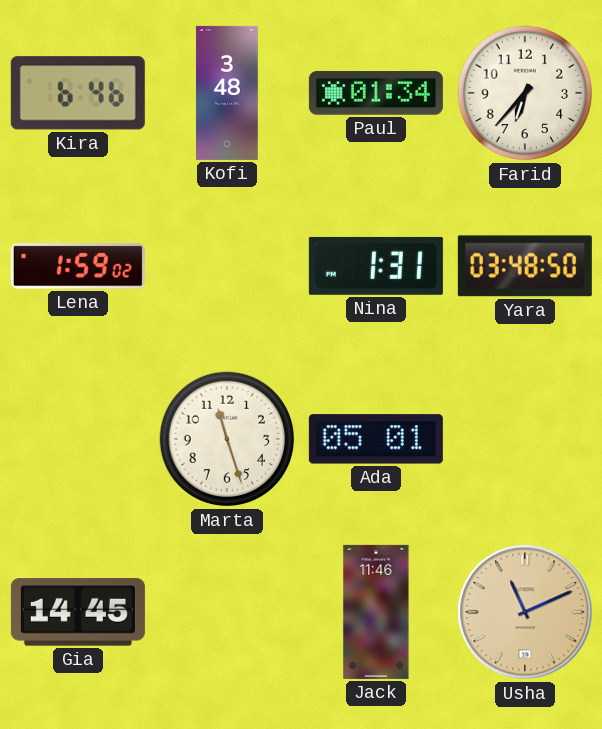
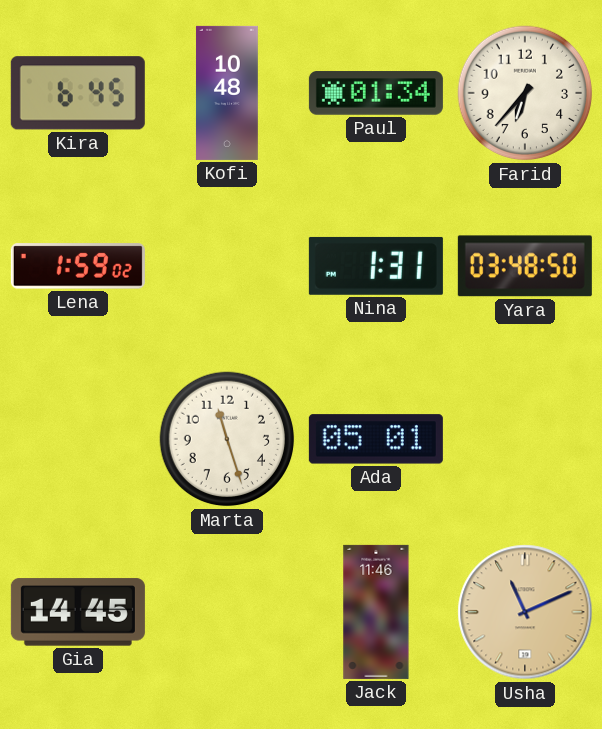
Kira: 6:46 -> 6:45
Kofi: 3:48 -> 10:48
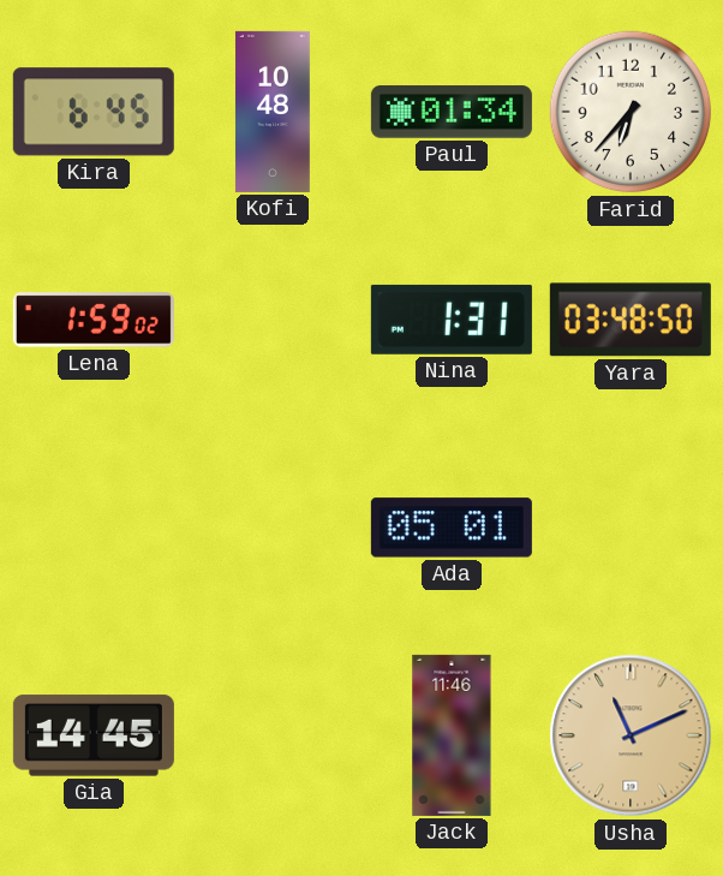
Marta: 11:27 -> none
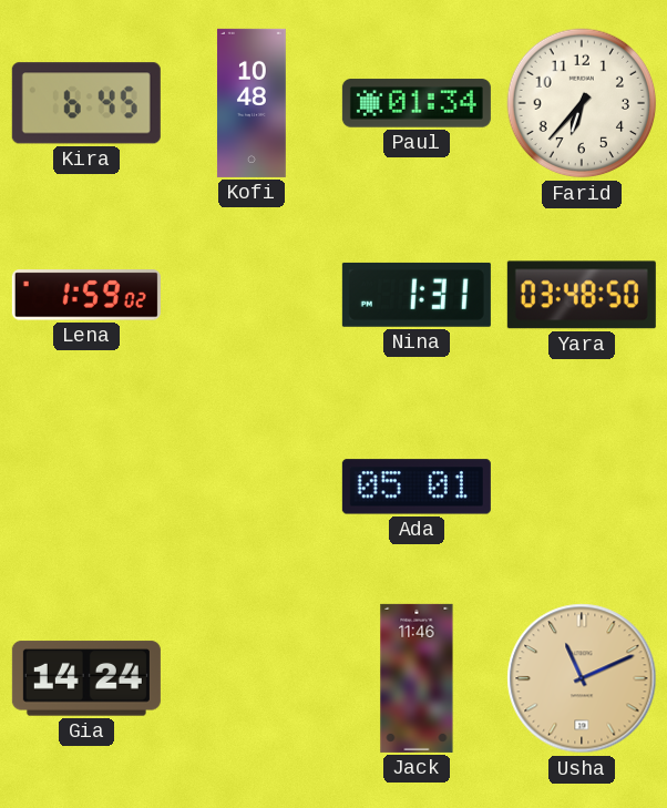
Gia: 14:45 -> 14:24
